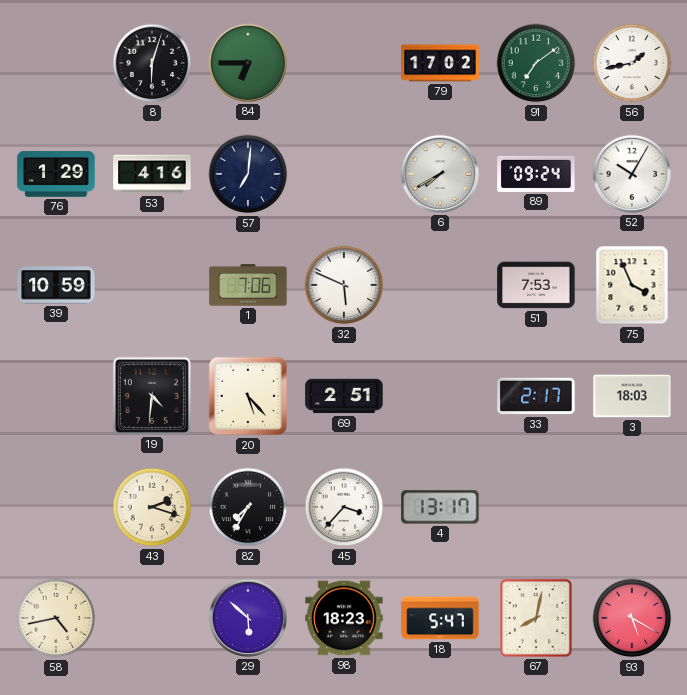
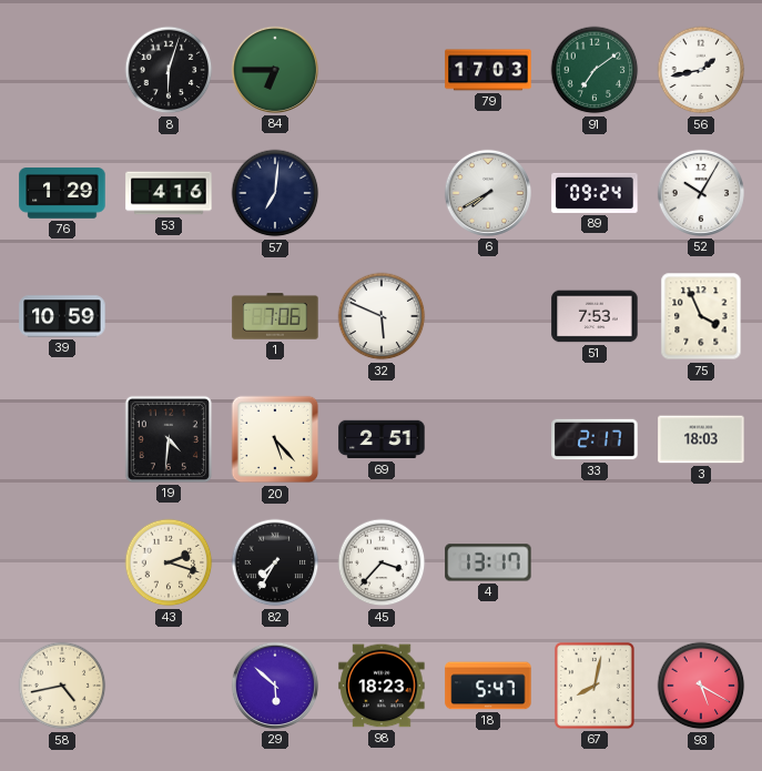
79: 17:02 -> 17:03
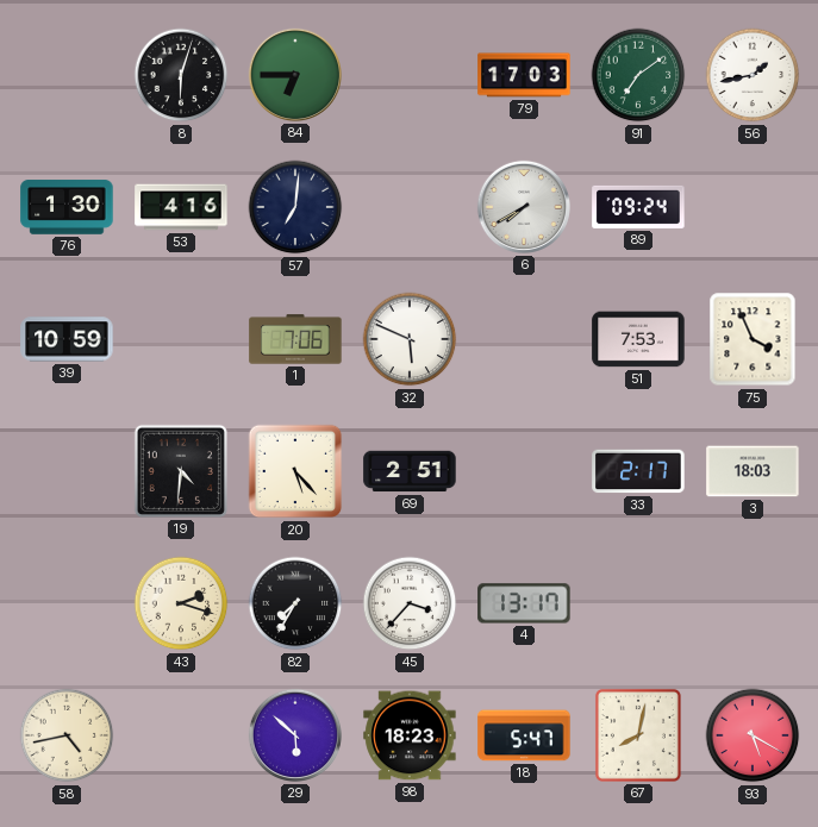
76: 1:29 -> 1:30
52: 10:05 -> none
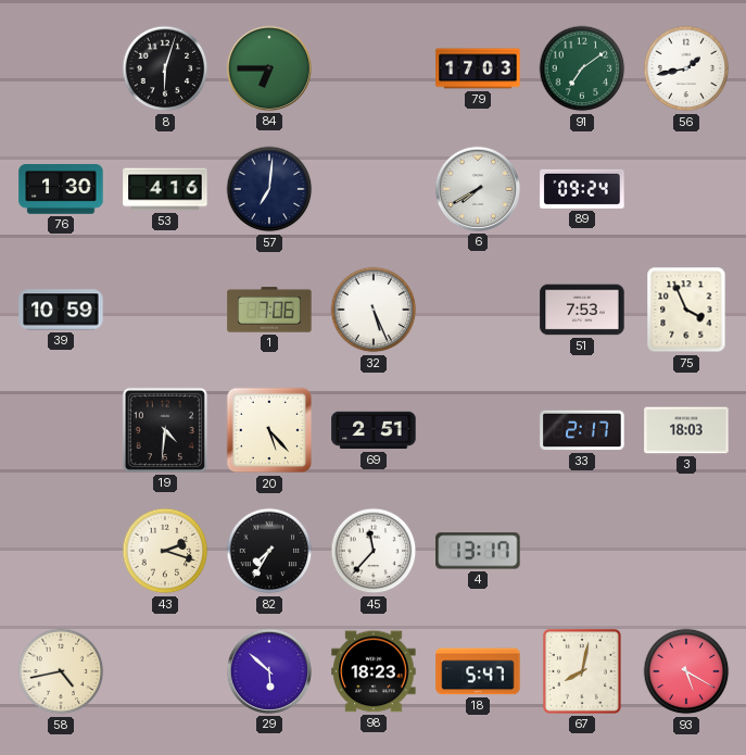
32: 5:49 -> 5:26
45: 3:37 -> 11:37
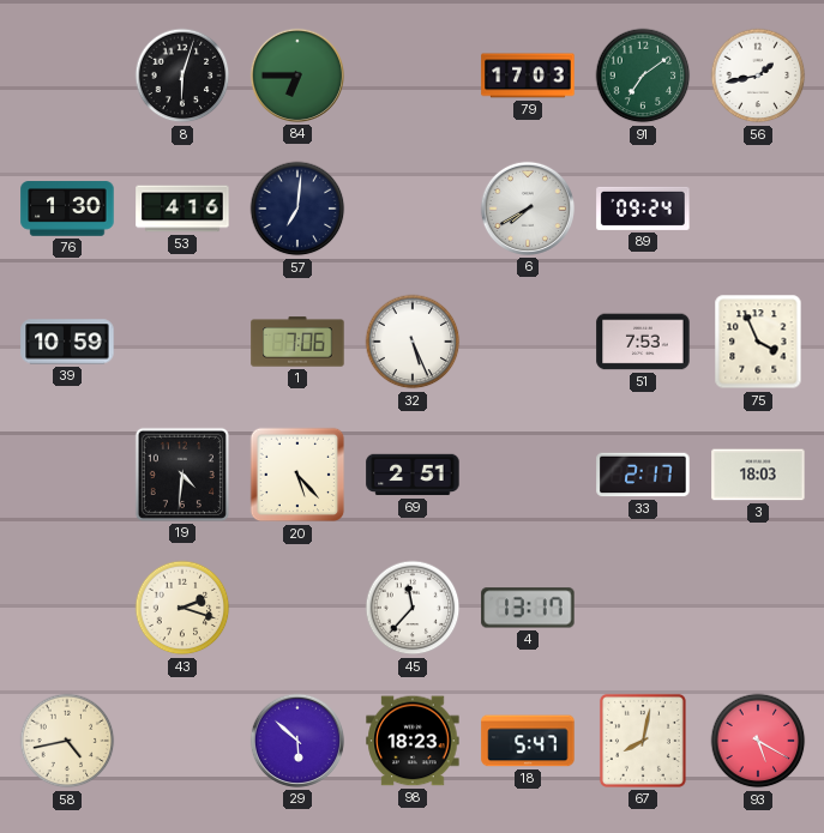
82: 7:35 -> none
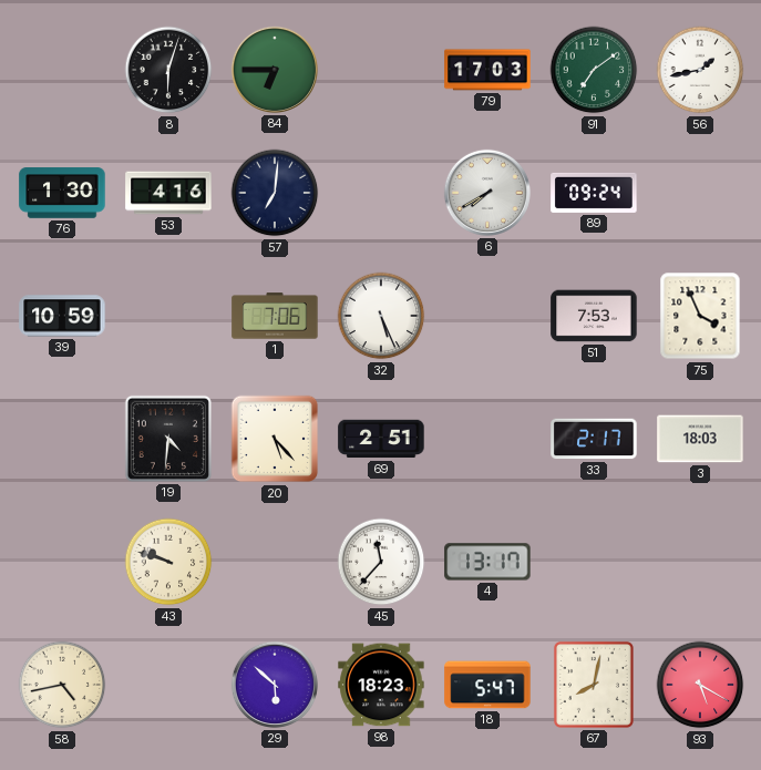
43: 2:18 -> 9:48
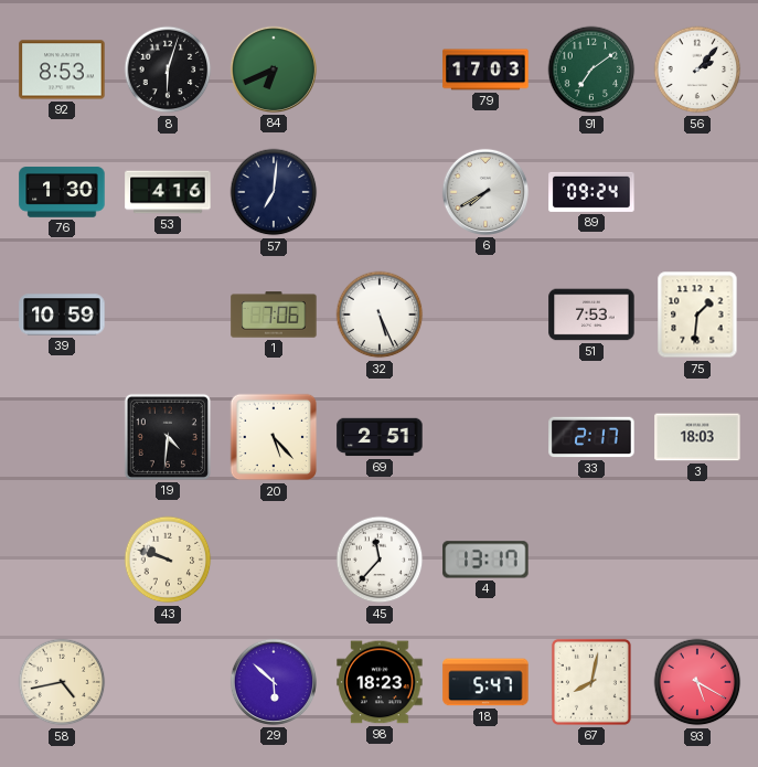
92: none -> 8:53
84: 6:45 -> 6:41
56: 1:43 -> 2:07
75: 3:56 -> 1:31
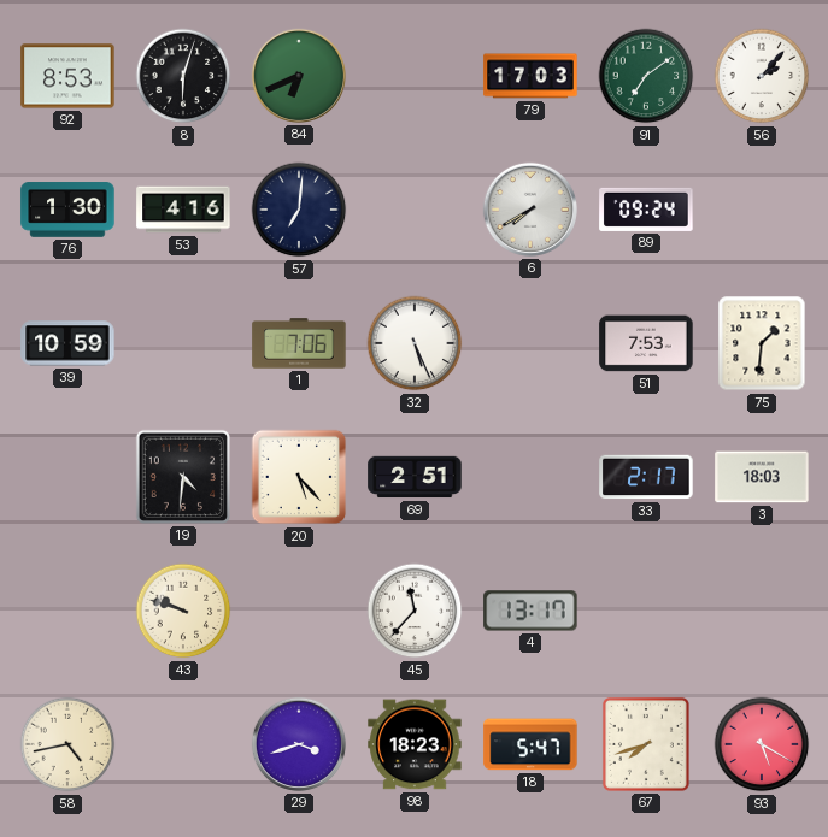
29: 5:52 -> 3:42
67: 8:02 -> 7:42
